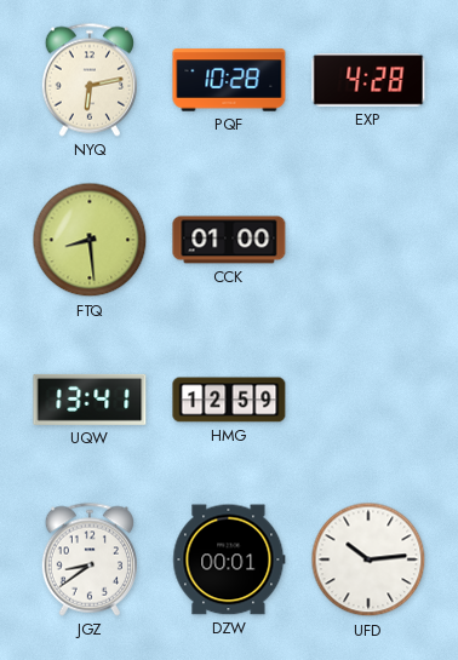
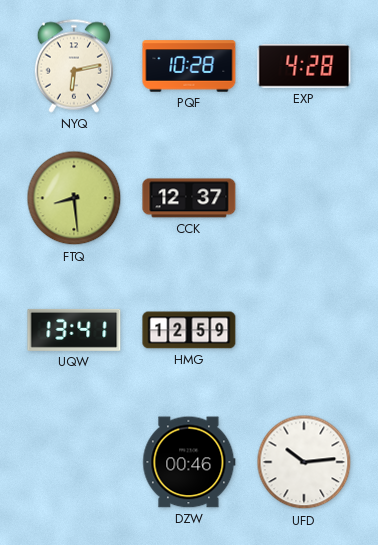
CCK: 01:00 -> 12:37
JGZ: 8:39 -> none
DZW: 00:01 -> 00:46
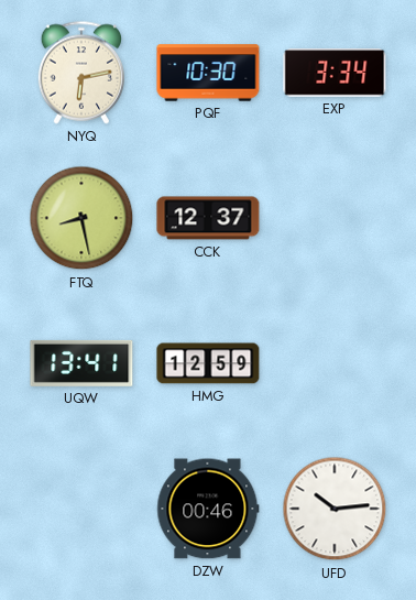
PQF: 10:28 -> 10:30
EXP: 4:28 -> 3:34
FTQ: 8:29 -> 8:28
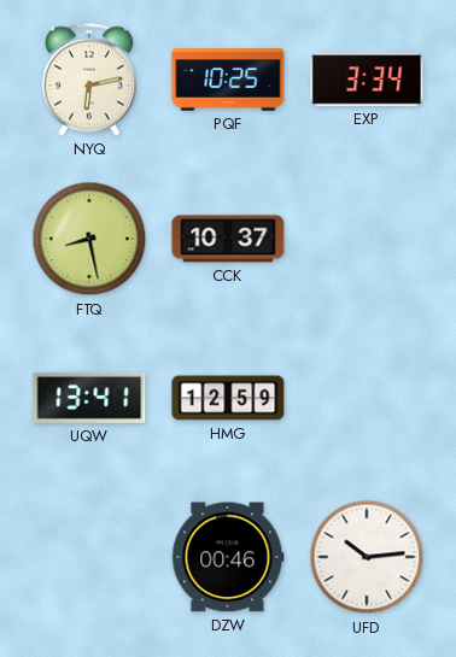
PQF: 10:30 -> 10:25
CCK: 12:37 -> 10:37
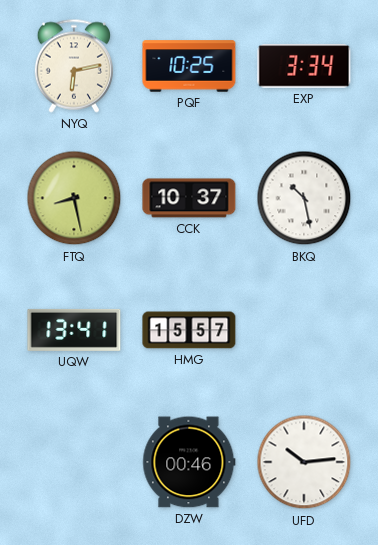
BKQ: none -> 10:28
HMG: 12:59 -> 15:57
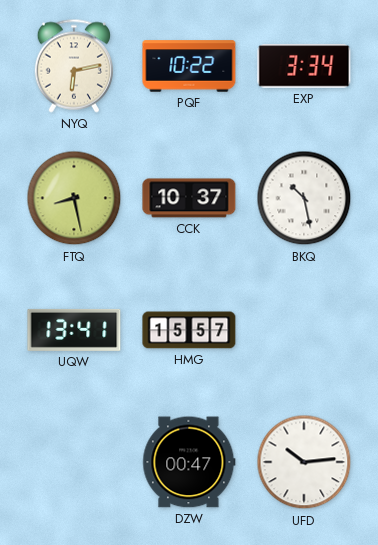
PQF: 10:25 -> 10:22
DZW: 00:46 -> 00:47
